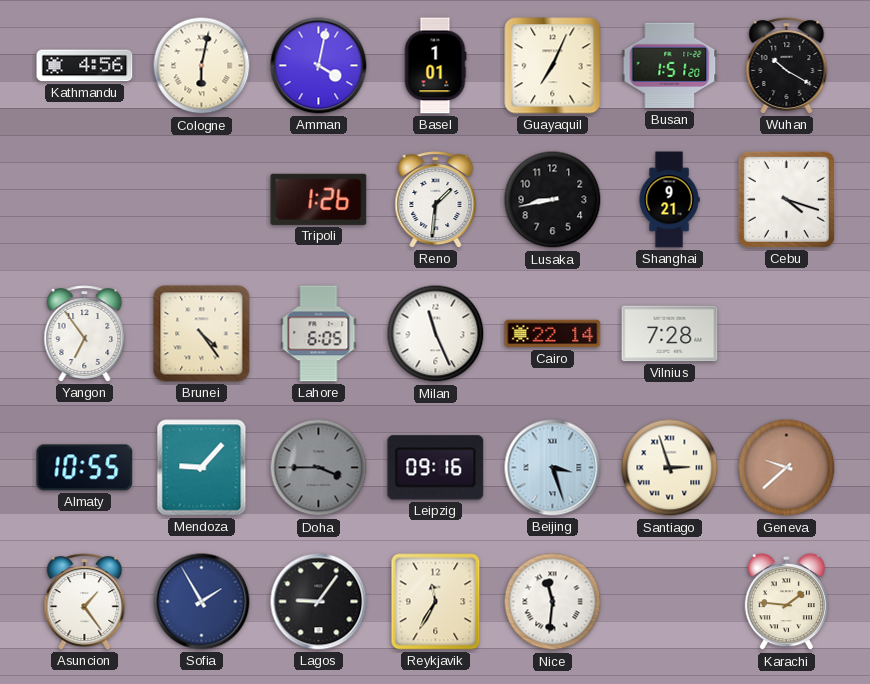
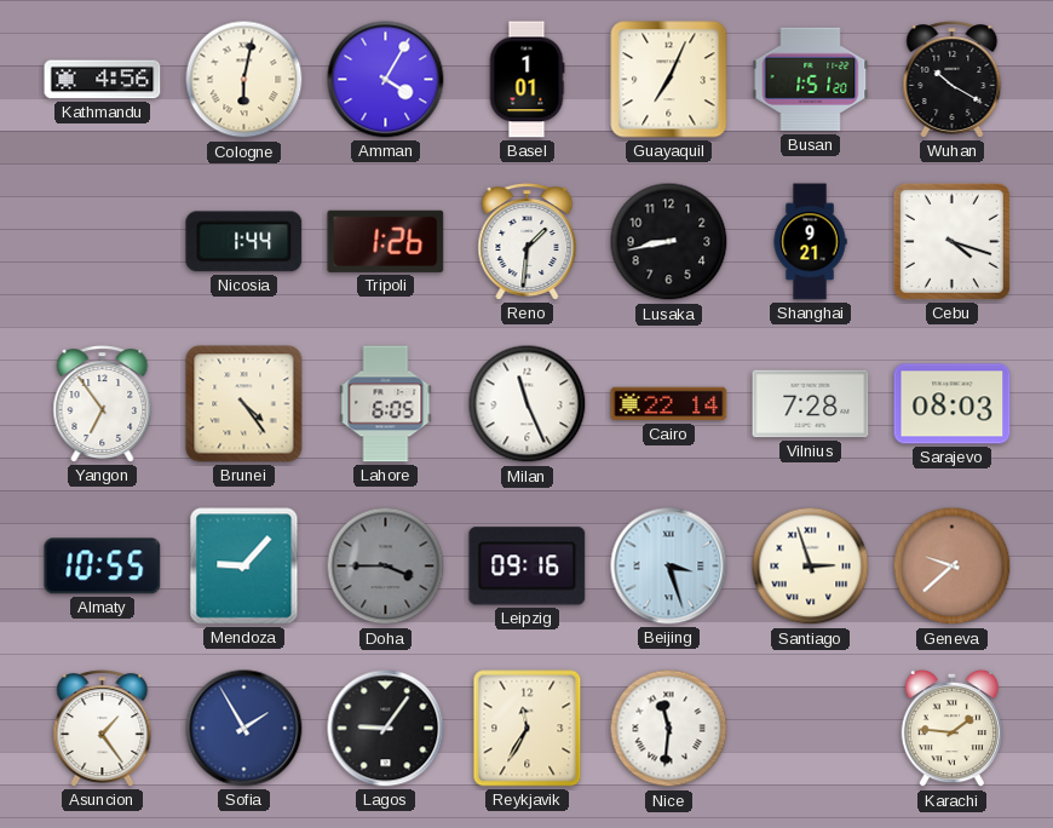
Amman: 4:02 -> 4:05
Nicosia: none -> 1:44
Sarajevo: none -> 08:03
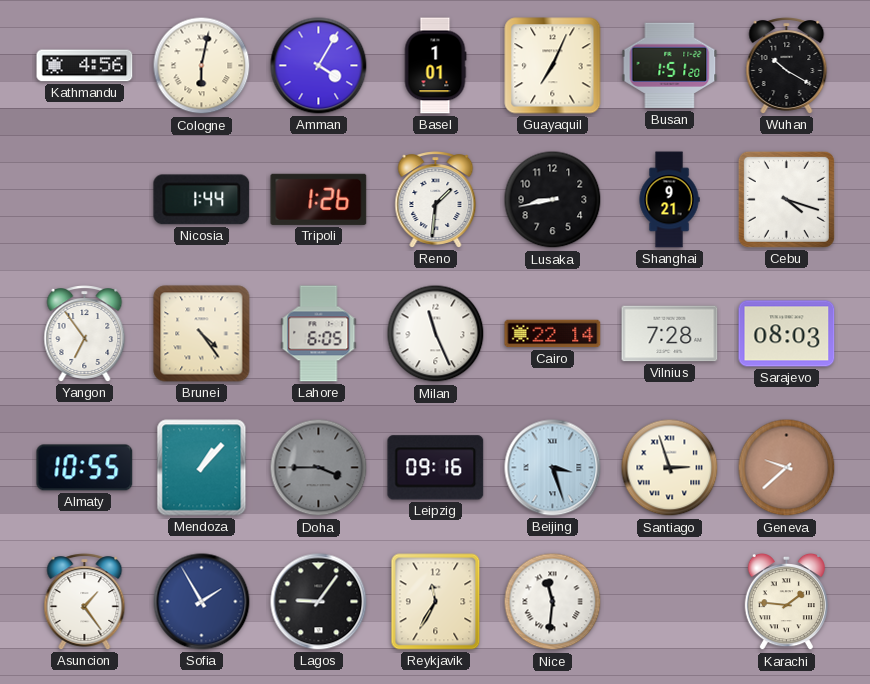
Mendoza: 9:07 -> 1:07
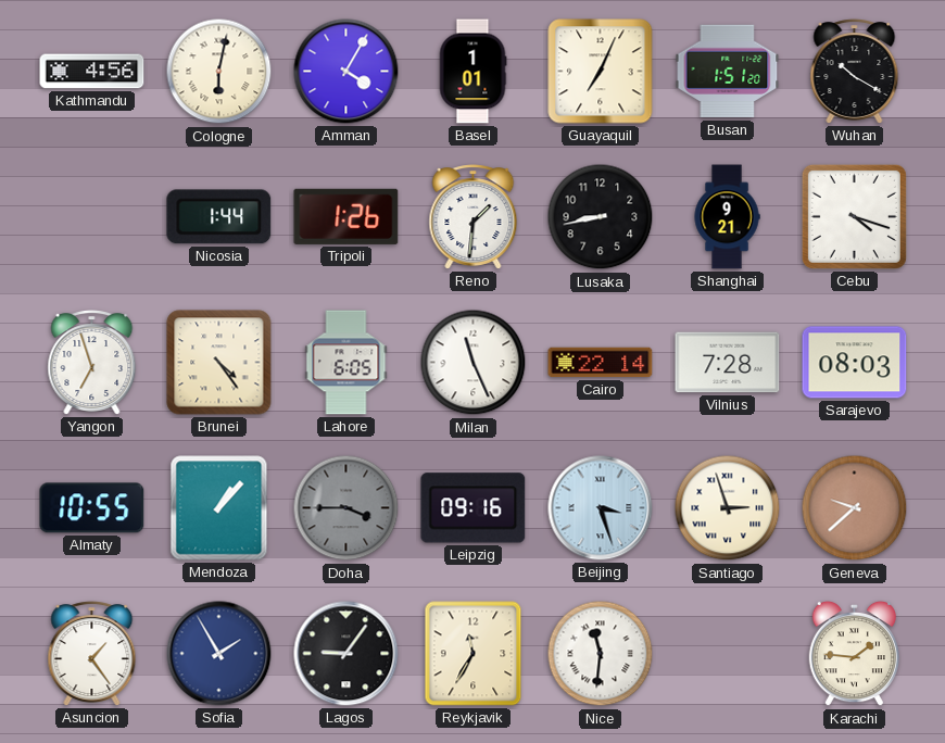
Yangon: 6:54 -> 6:57
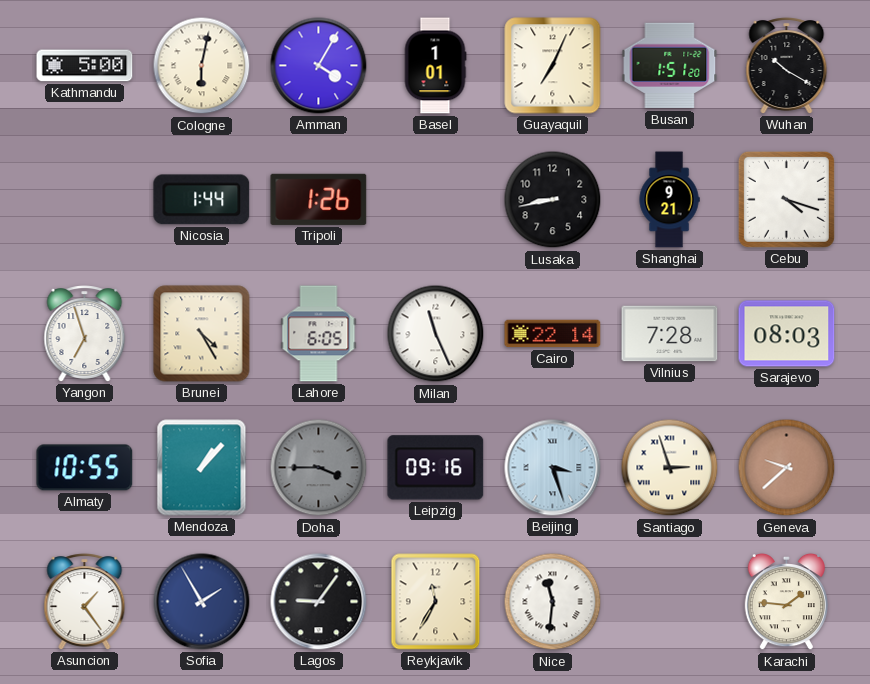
Kathmandu: 4:56 -> 5:00
Reno: 1:31 -> none
Brunei: 4:24 -> 4:25
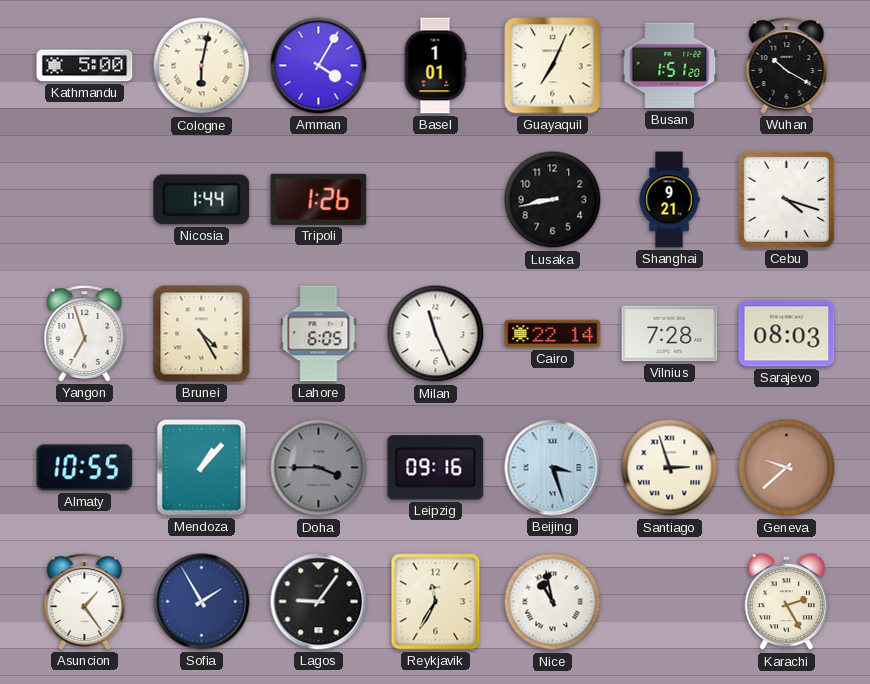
Nice: 11:31 -> 10:58
Karachi: 1:46 -> 2:25
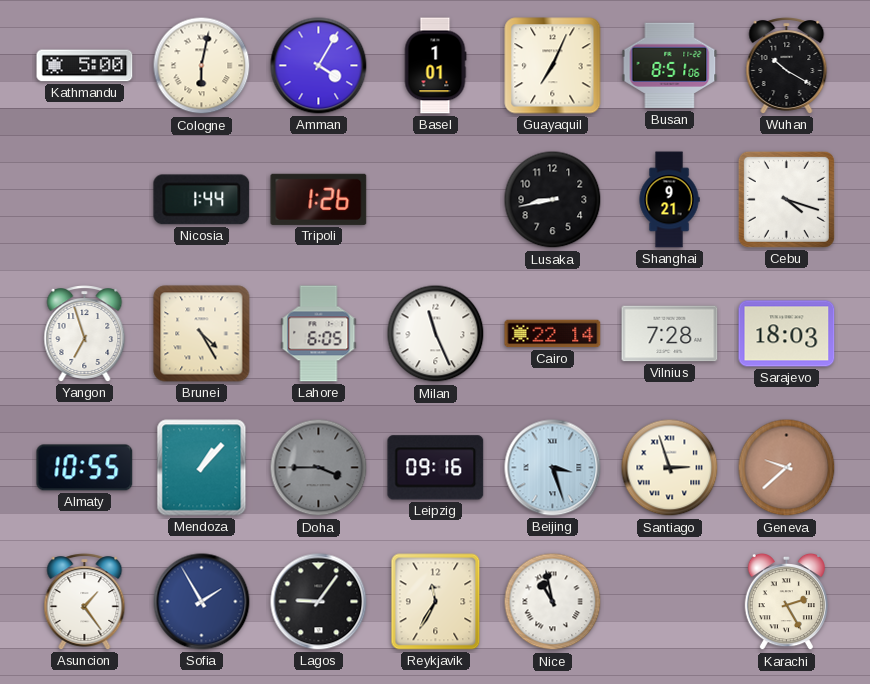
Busan: 1:51 -> 8:51
Sarajevo: 08:03 -> 18:03
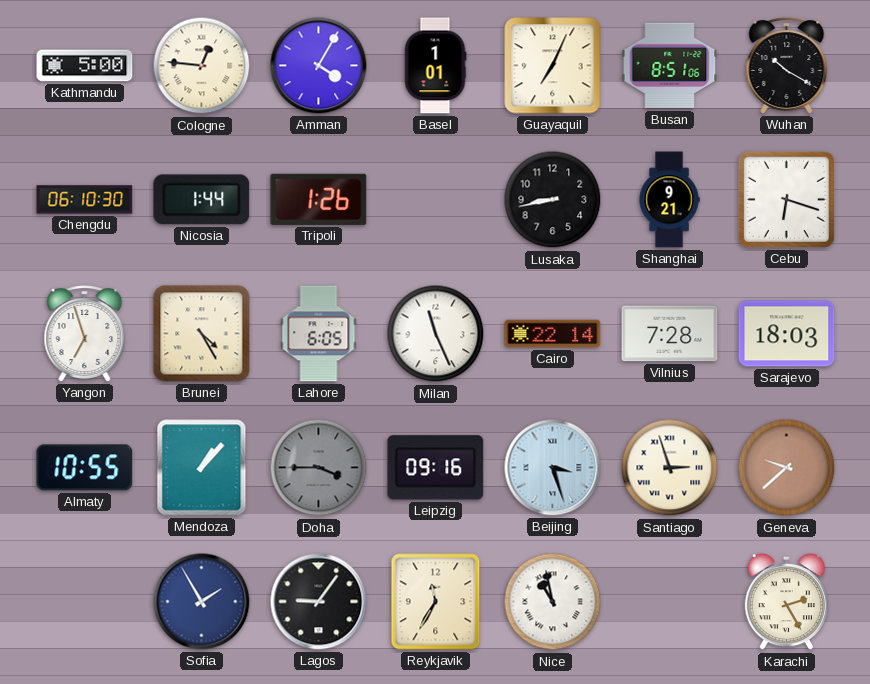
Cologne: 6:02 -> 12:46
Chengdu: none -> 06:10
Cebu: 4:18 -> 6:18
Asuncion: 1:24 -> none
